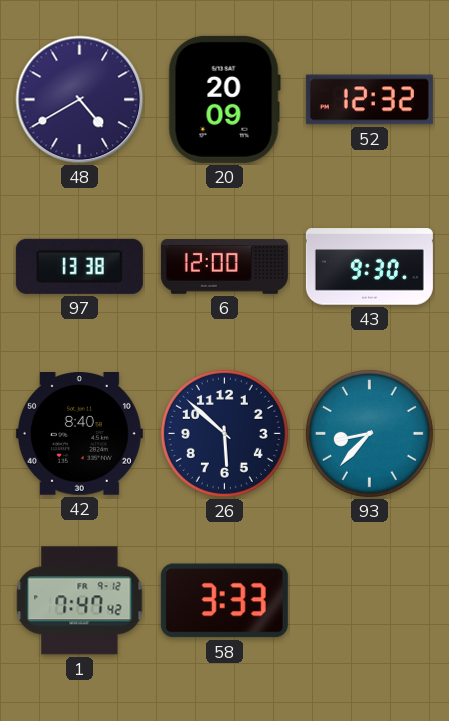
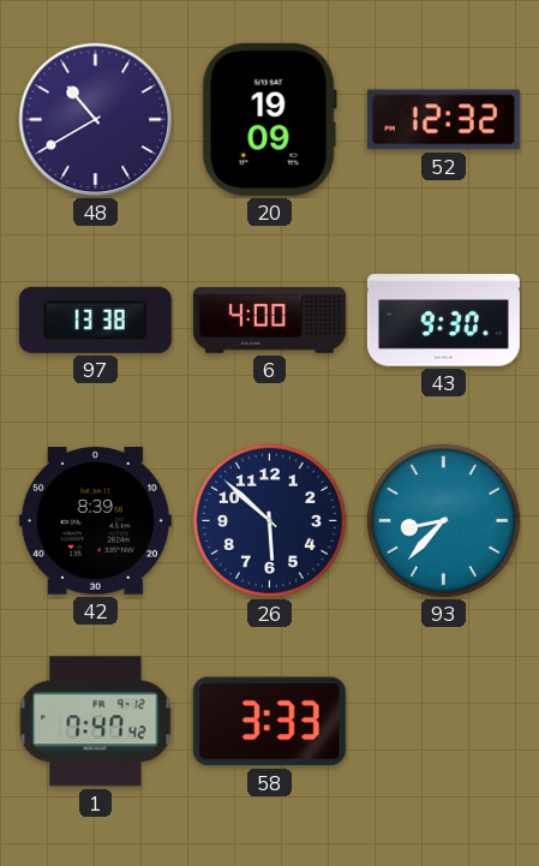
48: 4:40 -> 10:40
20: 20:09 -> 19:09
6: 12:00 -> 4:00
42: 8:40 -> 8:39
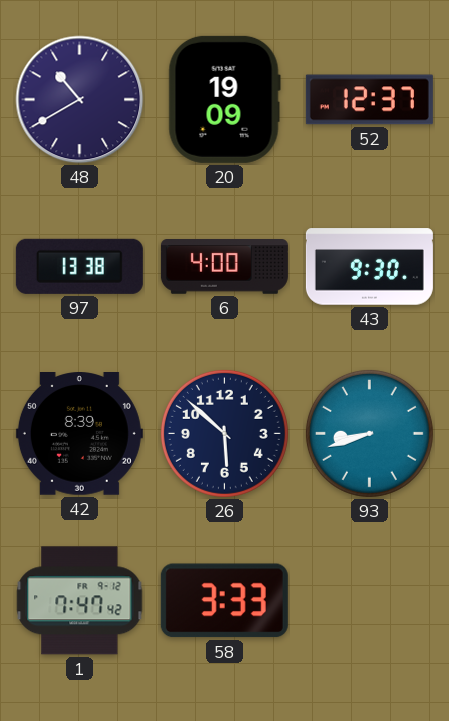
52: 12:32 -> 12:37
93: 8:37 -> 8:42
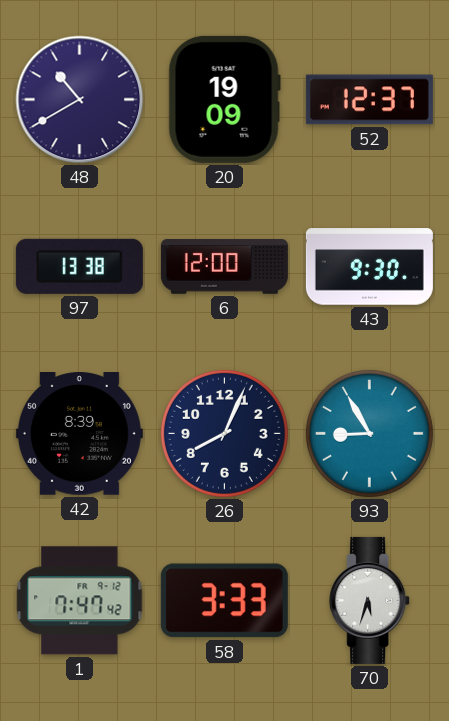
6: 4:00 -> 12:00
26: 5:52 -> 8:04
93: 8:42 -> 8:55
70: none -> 5:33
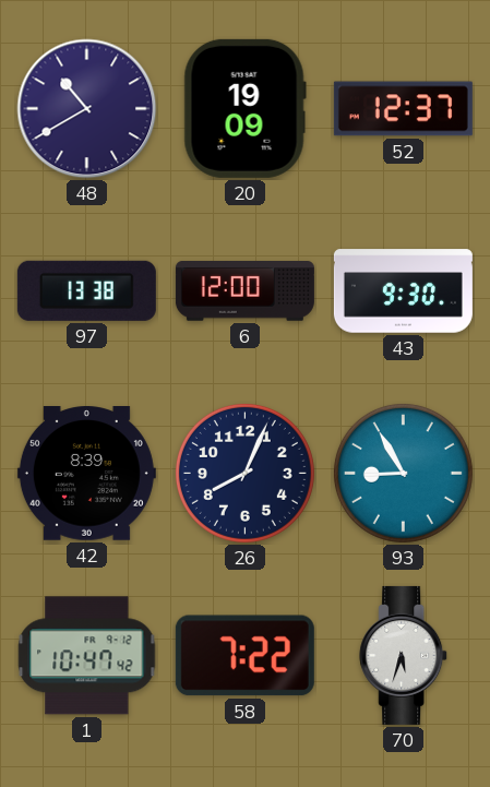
1: 7:47 -> 10:47
58: 3:33 -> 7:22
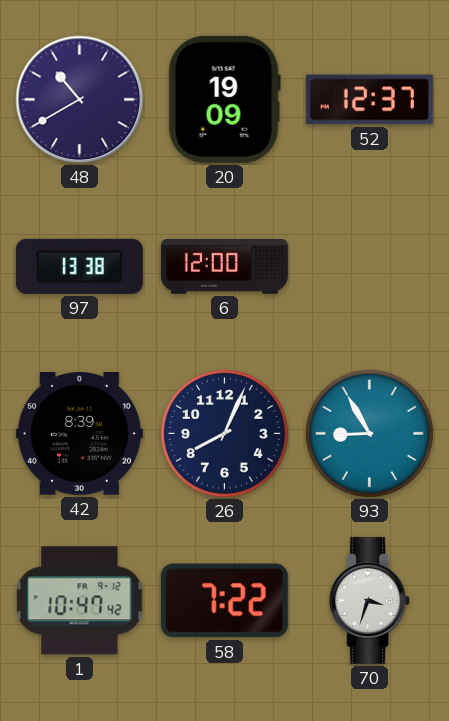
43: 9:30 -> none
70: 5:33 -> 3:33
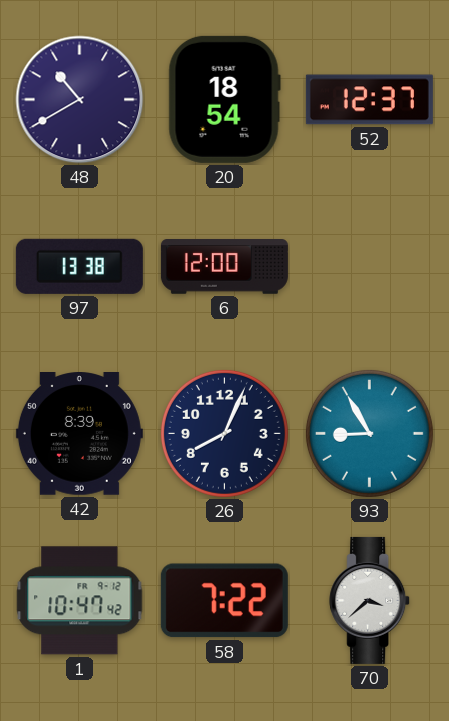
20: 19:09 -> 18:54
70: 3:33 -> 3:38
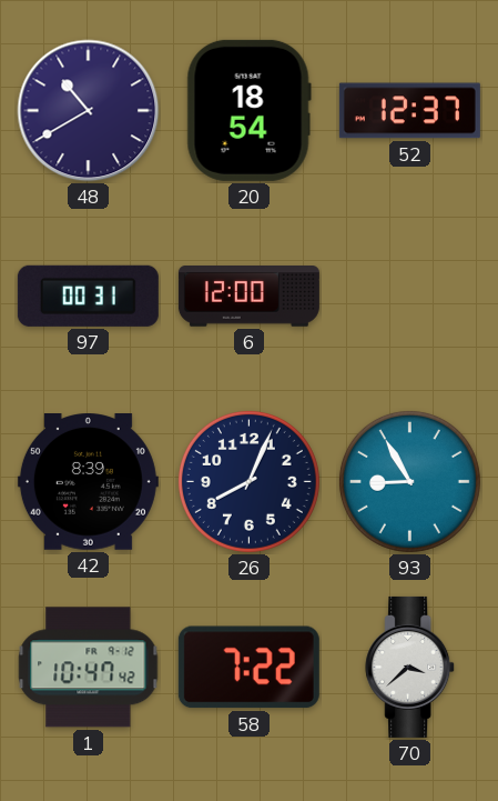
97: 13:38 -> 00:31
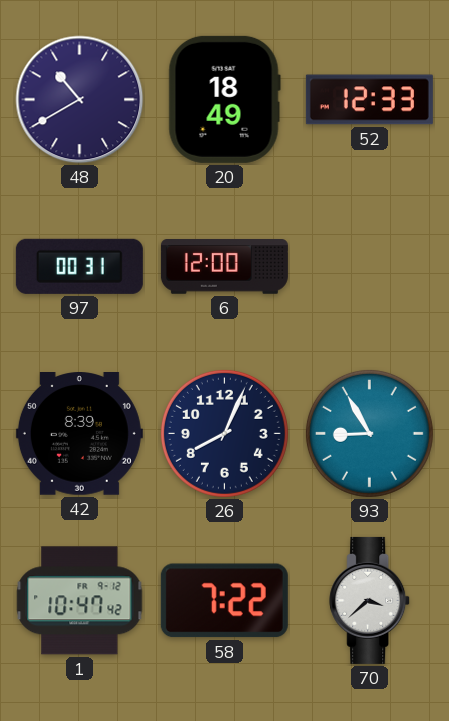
20: 18:54 -> 18:49
52: 12:37 -> 12:33
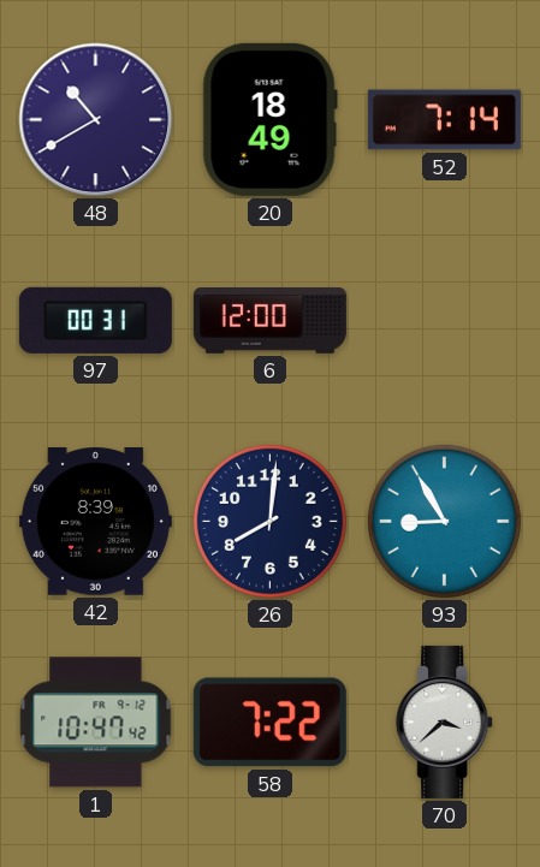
52: 12:33 -> 7:14
26: 8:04 -> 8:01
